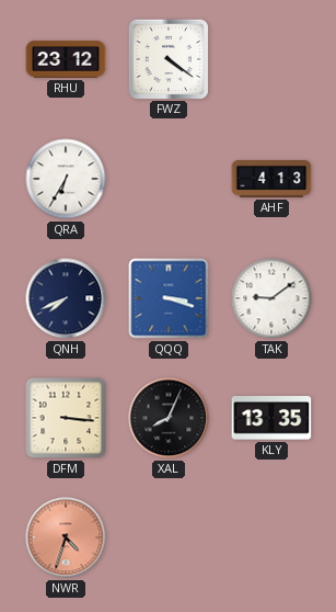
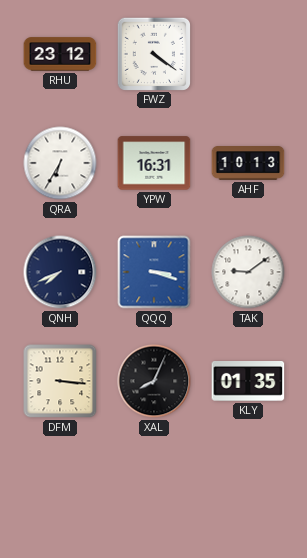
YPW: none -> 16:31
AHF: 4:13 -> 10:13
KLY: 13:35 -> 01:35
NWR: 4:33 -> none
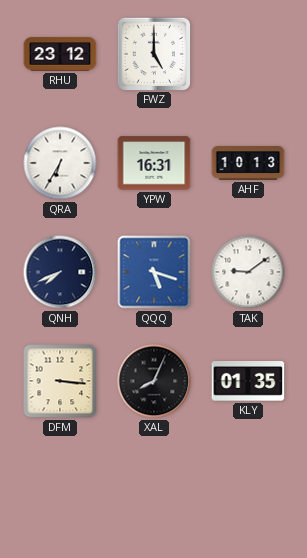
FWZ: 4:21 -> 5:00
QQQ: 3:18 -> 5:18
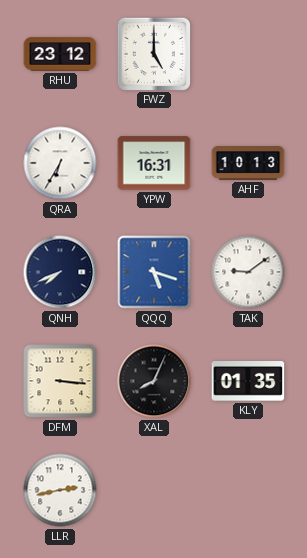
LLR: none -> 2:43
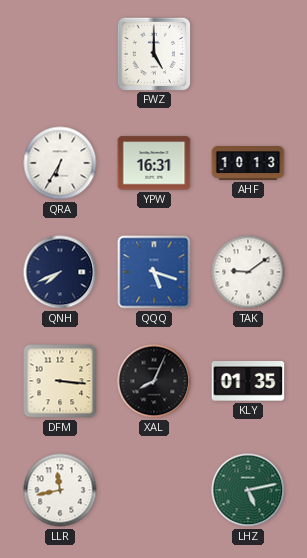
RHU: 23:12 -> none
LLR: 2:43 -> 11:43
LHZ: none -> 5:13
